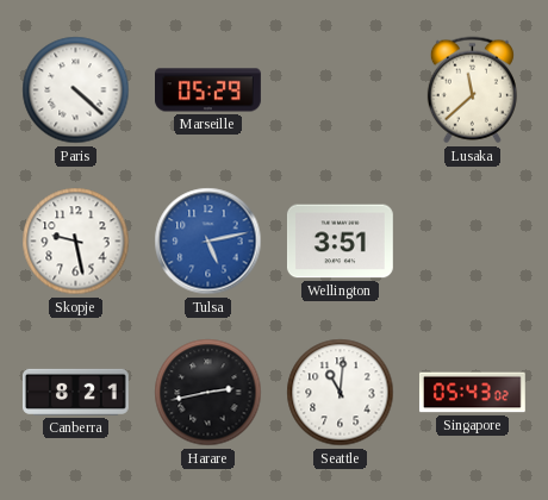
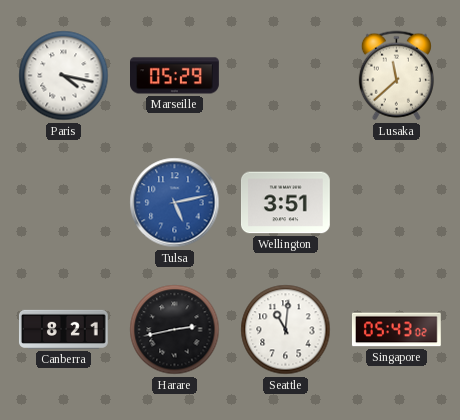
Paris: 4:22 -> 4:17
Skopje: 9:28 -> none
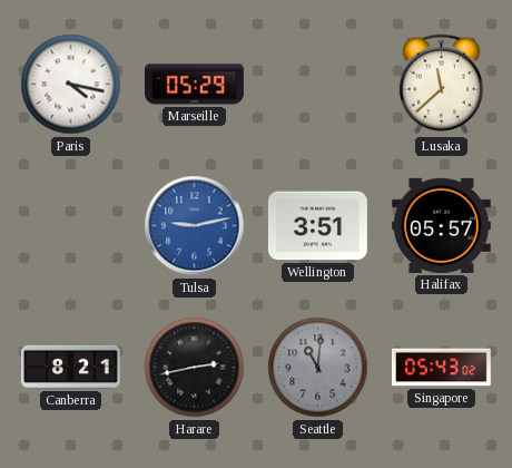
Tulsa: 5:13 -> 9:13
Halifax: none -> 05:57
Seattle dial: white -> grey
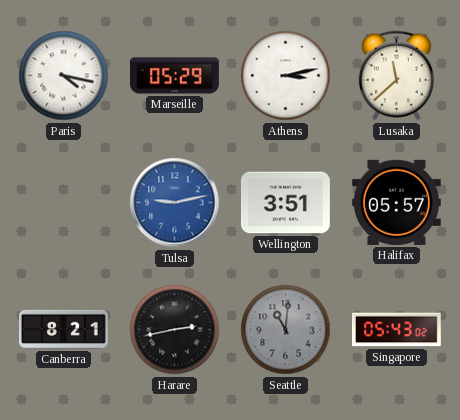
Athens: none -> 3:13
